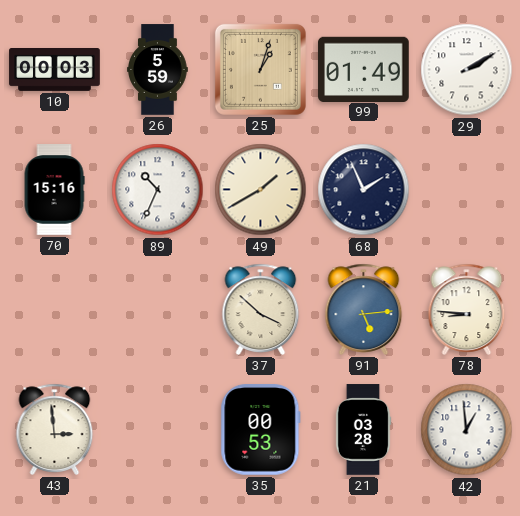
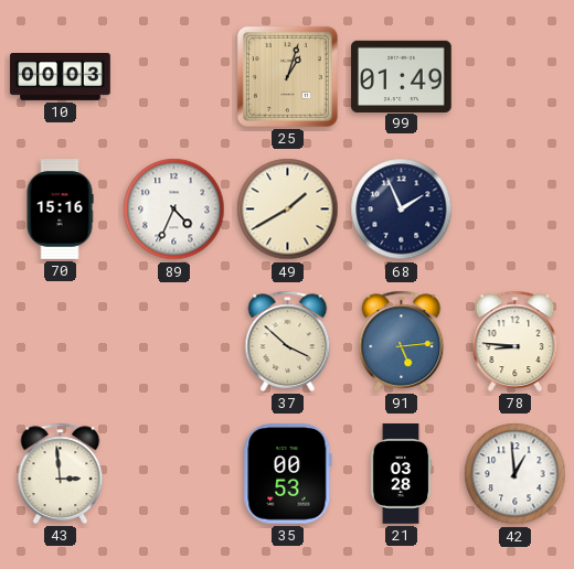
26: 5:59 -> none
29: 2:10 -> none
89: 10:34 -> 4:34
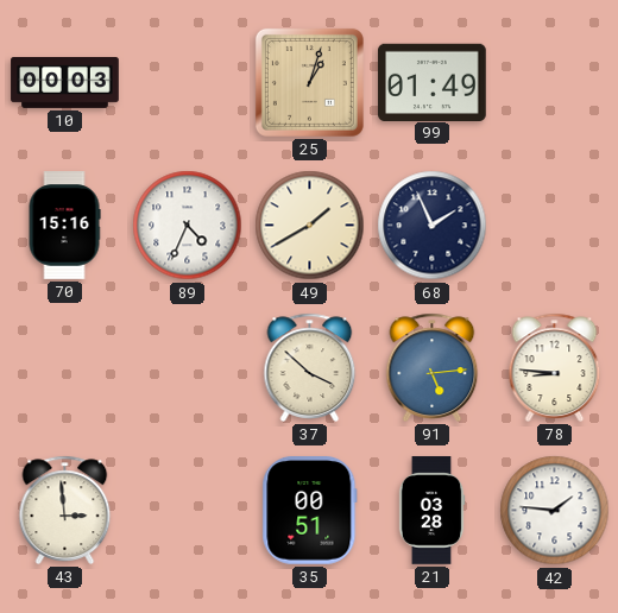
35: 00:53 -> 00:51
42: 12:59 -> 1:46
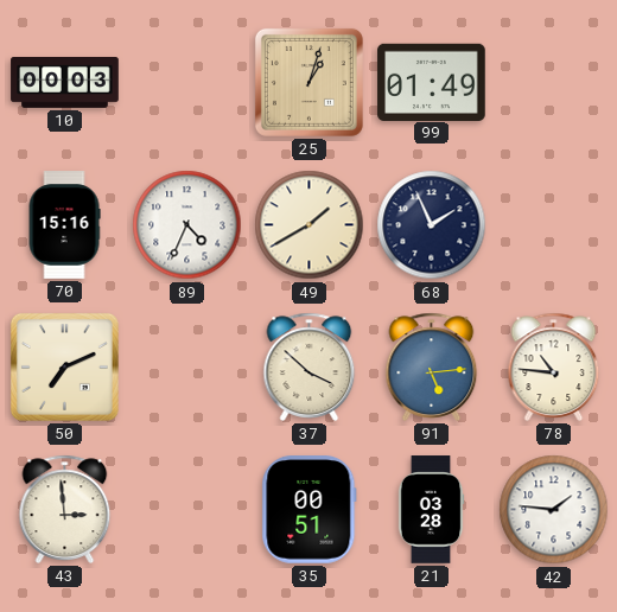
50: none -> 7:11
78: 8:46 -> 10:46
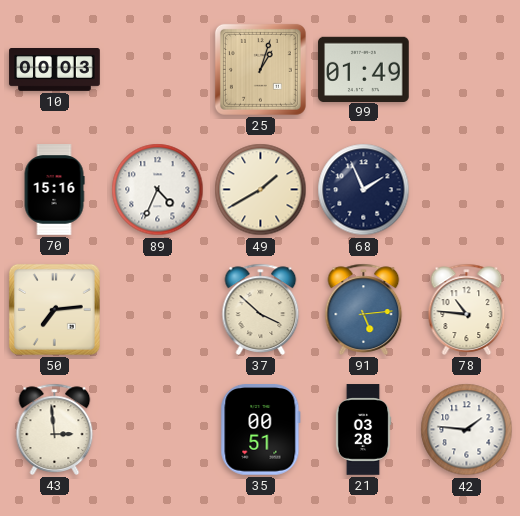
50: 7:11 -> 7:14
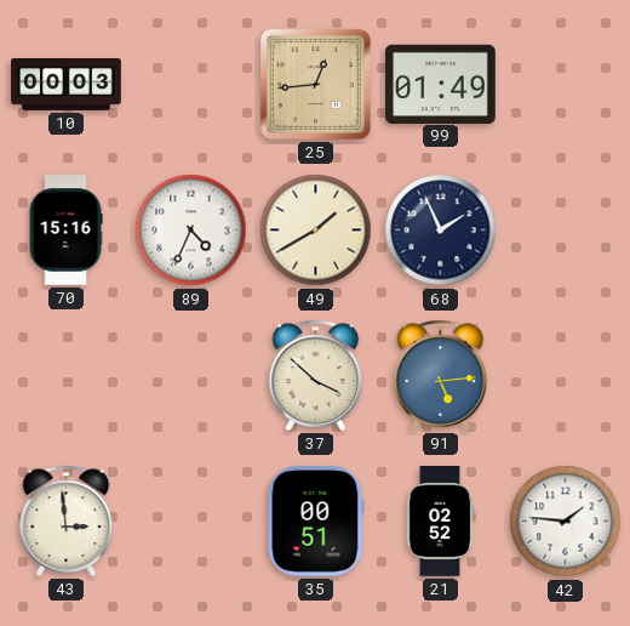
25: 1:03 -> 12:44
50: 7:14 -> none
78: 10:46 -> none
21: 03:28 -> 02:52
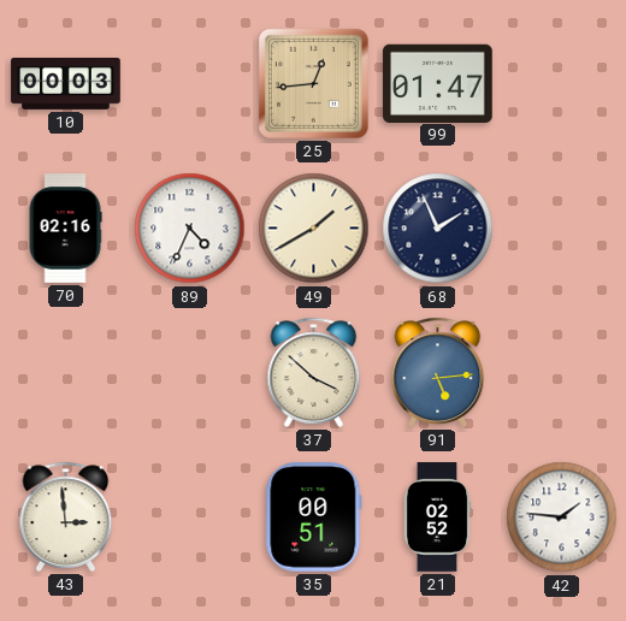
99: 01:49 -> 01:47
70: 15:16 -> 02:16
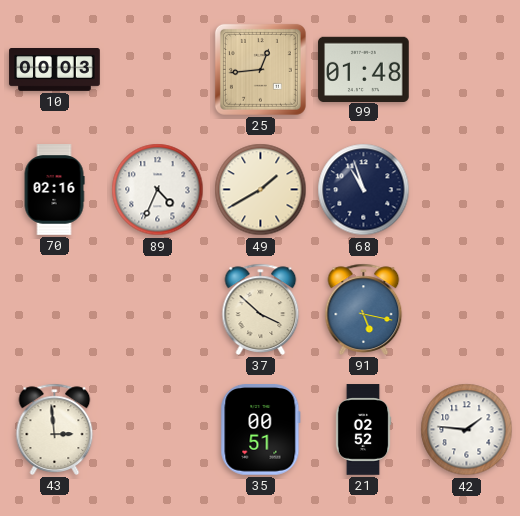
99: 01:47 -> 01:48
68: 1:56 -> 10:57
91: 5:14 -> 5:17
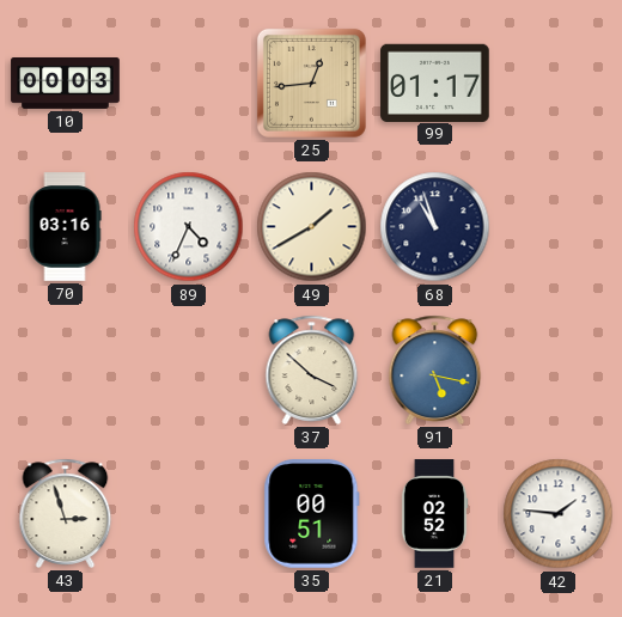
99: 01:48 -> 01:17
70: 02:16 -> 03:16
43: 2:59 -> 2:57
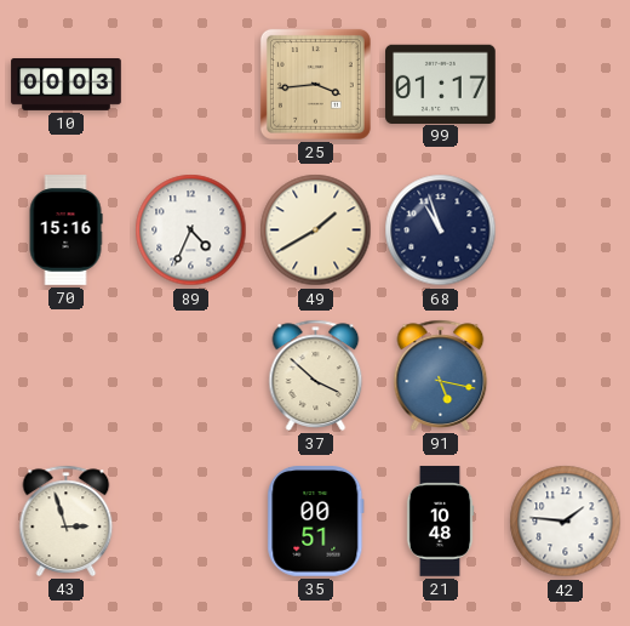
25: 12:44 -> 3:44
70: 03:16 -> 15:16
21: 02:52 -> 10:48
